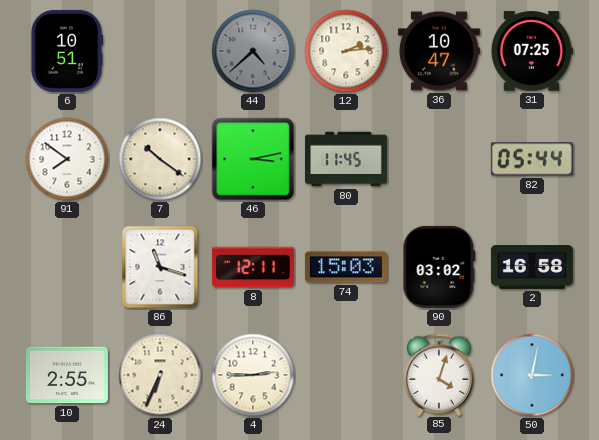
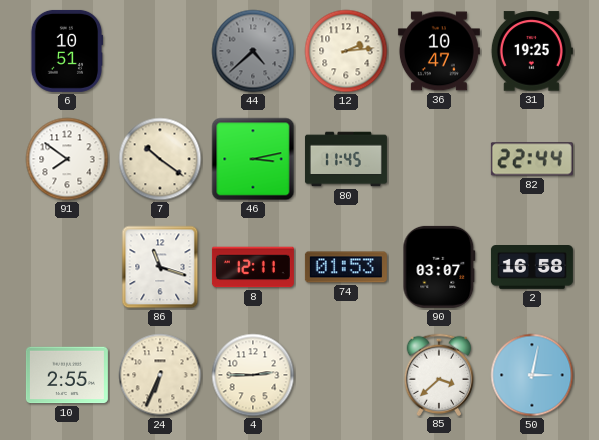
31: 07:25 -> 19:25
82: 05:44 -> 22:44
74: 15:03 -> 01:53
90: 03:02 -> 03:07
85: 4:03 -> 3:38
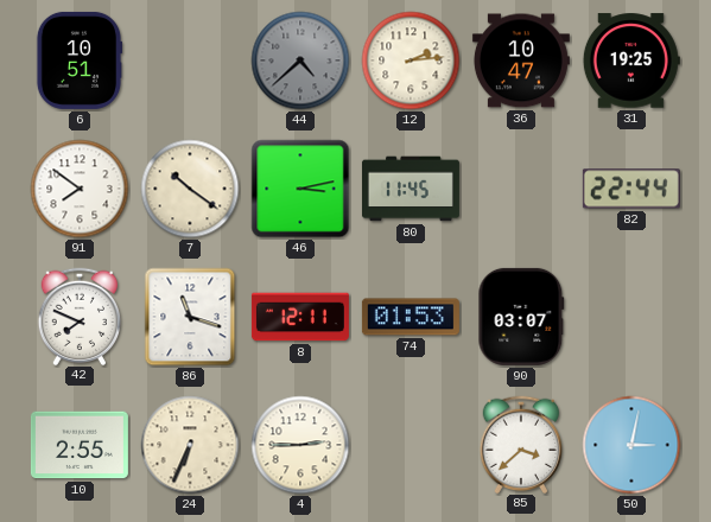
42: none -> 7:49
2: 16:58 -> none
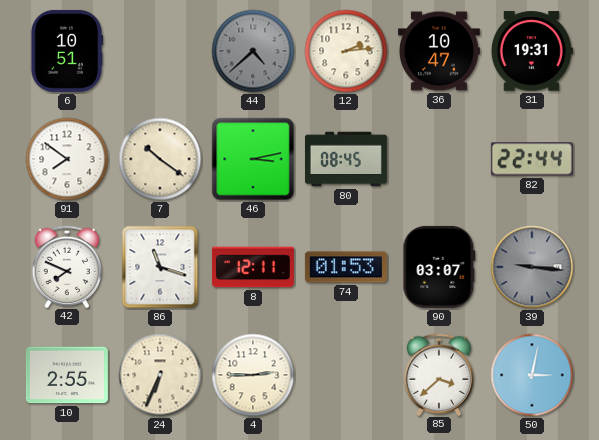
31: 19:25 -> 19:31
80: 11:45 -> 08:45
39: none -> 9:16
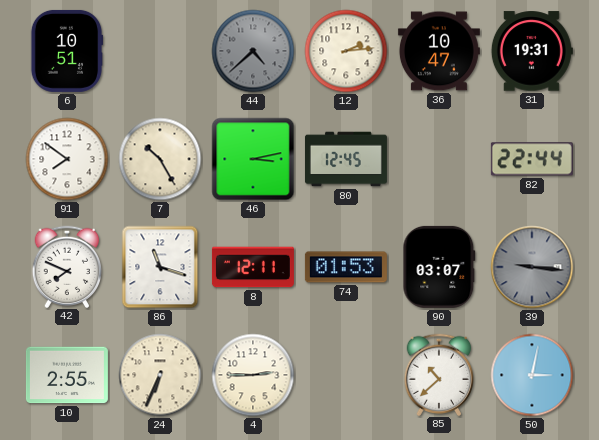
7: 10:21 -> 10:25
80: 08:45 -> 12:45
85: 3:38 -> 10:38
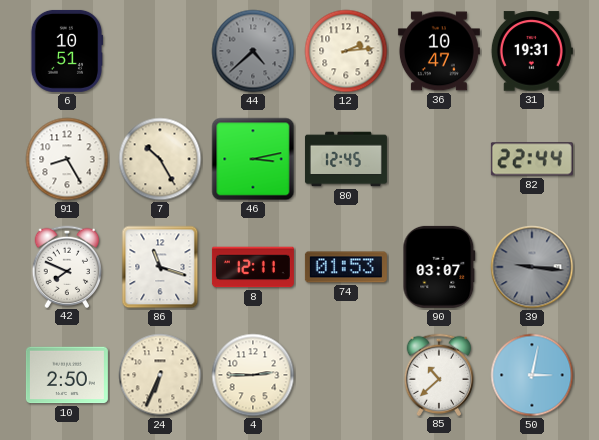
91: 7:51 -> 8:25
10: 2:55 -> 2:50
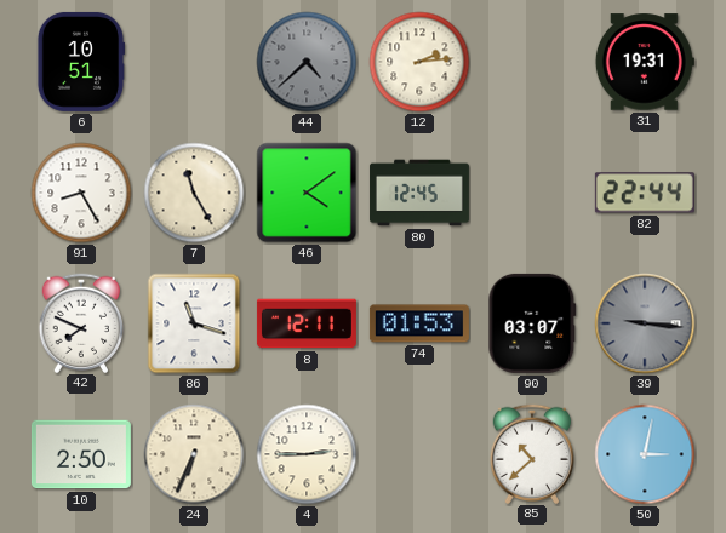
36: 10:47 -> none
7: 10:25 -> 11:25
46: 3:13 -> 4:09
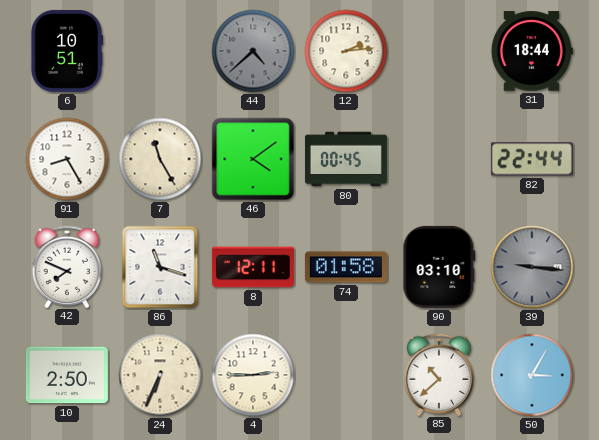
31: 19:31 -> 18:44
80: 12:45 -> 00:45
74: 01:53 -> 01:58
90: 03:07 -> 03:10
50: 3:02 -> 3:05
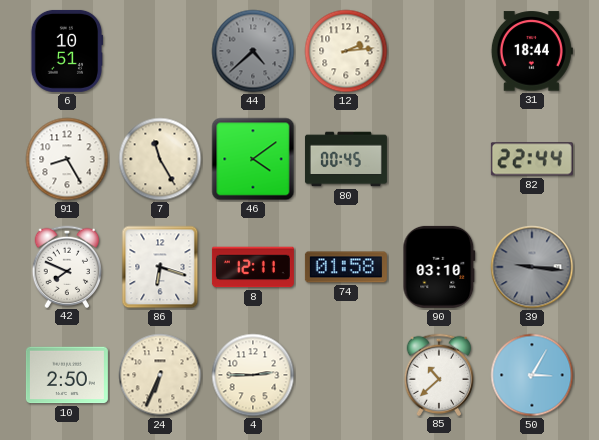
86: 11:18 -> 6:18
